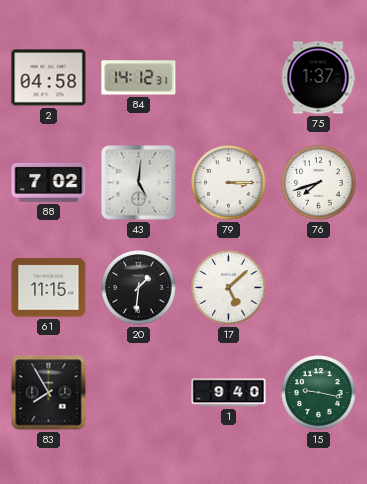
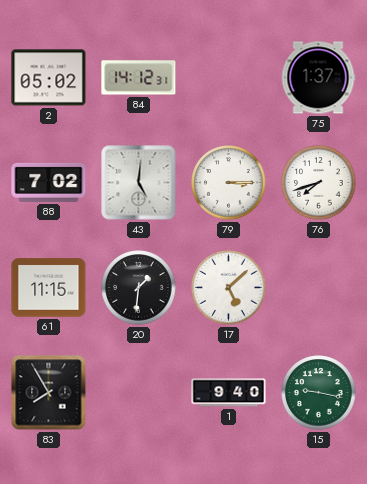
2: 04:58 -> 05:02
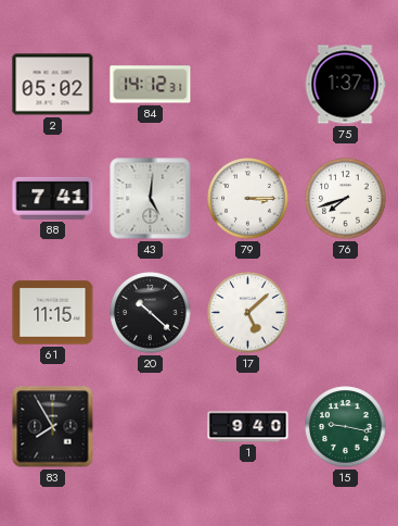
88: 7:02 -> 7:41
20: 1:31 -> 10:22
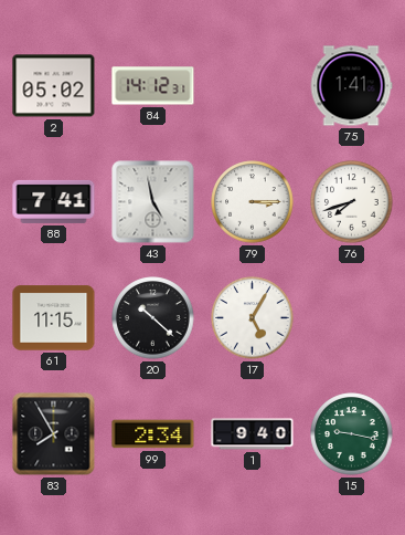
75: 1:37 -> 1:41
43: 5:01 -> 4:58
17: 5:08 -> 5:05
99: none -> 2:34
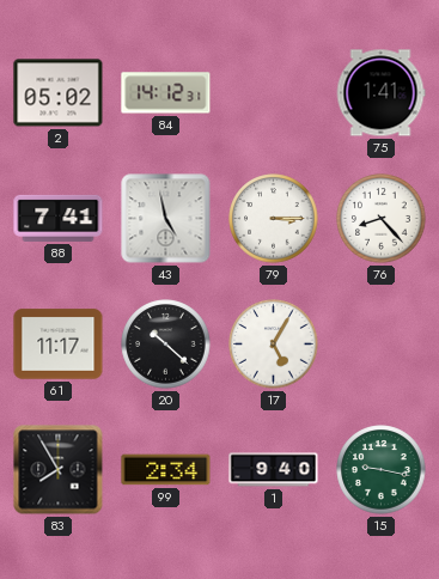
76: 7:42 -> 8:23
61: 11:15 -> 11:17
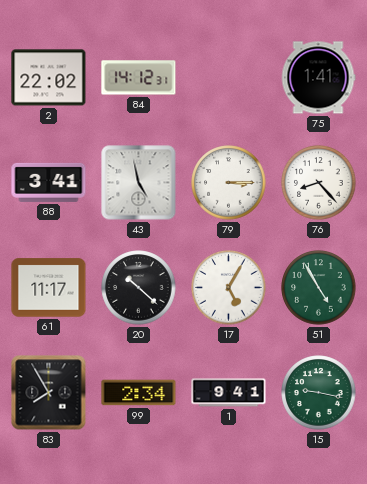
2: 05:02 -> 22:02
88: 7:41 -> 3:41
51: none -> 4:55
1: 9:40 -> 9:41
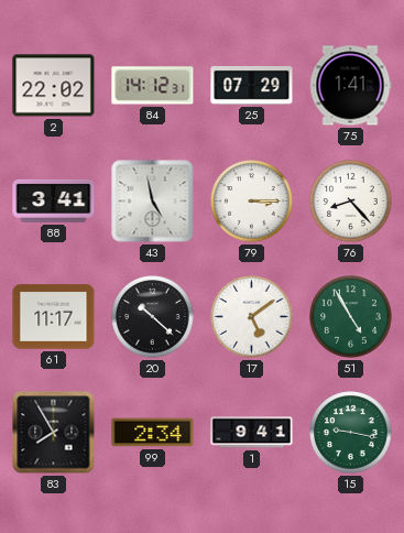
25: none -> 07:29
17: 5:05 -> 5:09
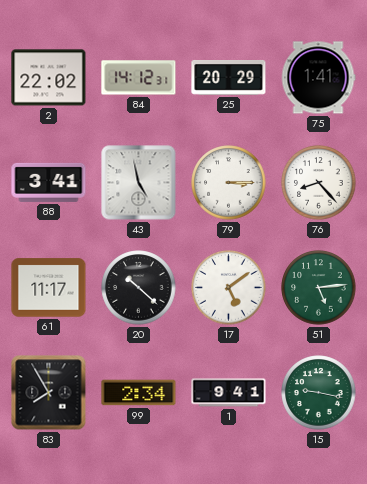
25: 07:29 -> 20:29
51: 4:55 -> 5:14
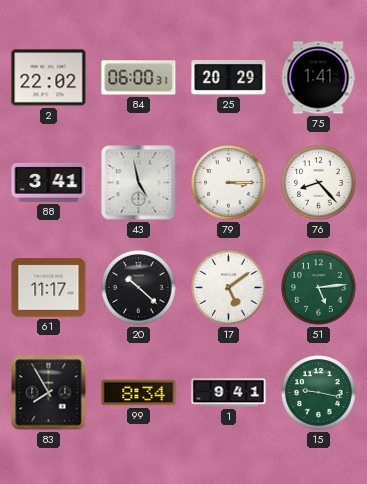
84: 14:12 -> 06:00
99: 2:34 -> 8:34
